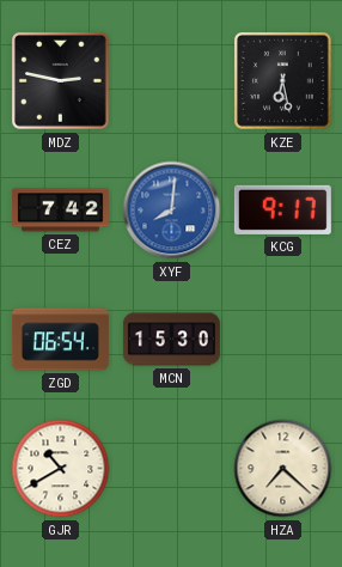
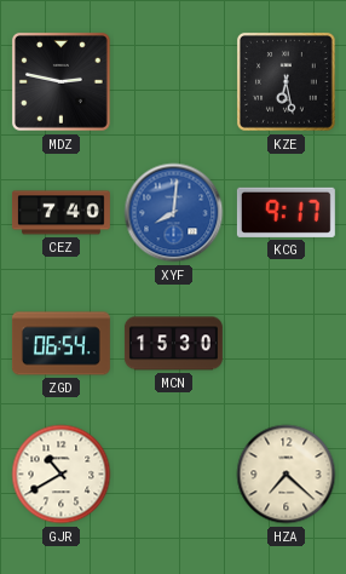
CEZ: 7:42 -> 7:40
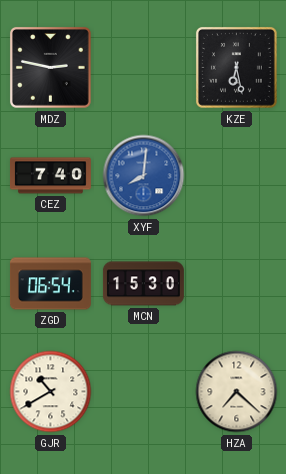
KCG: 9:17 -> none
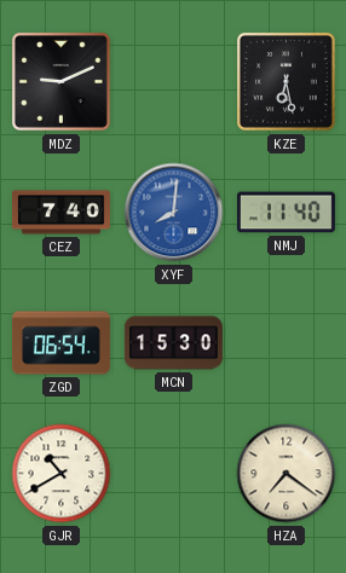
MDZ: 2:47 -> 9:11
NMJ: none -> 11:40
HZA: 7:22 -> 7:21
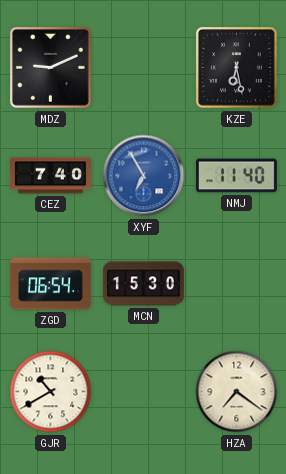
XYF: 8:01 -> 6:55
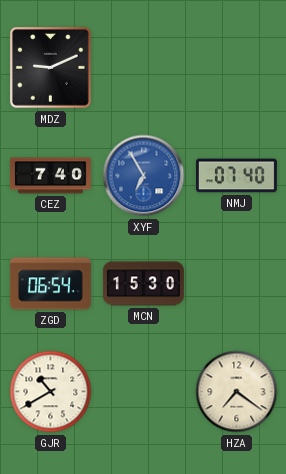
KZE: 6:28 -> none
NMJ: 11:40 -> 07:40
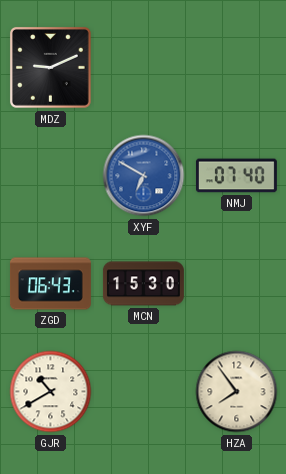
CEZ: 7:40 -> none
XYF: 6:55 -> 6:50
ZGD: 06:54 -> 06:43
HZA: 7:21 -> 7:54
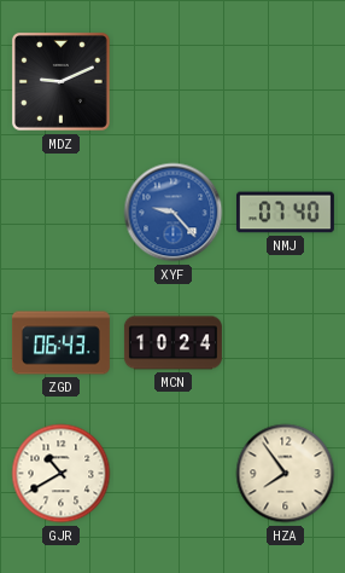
XYF: 6:50 -> 9:23
MCN: 15:30 -> 10:24
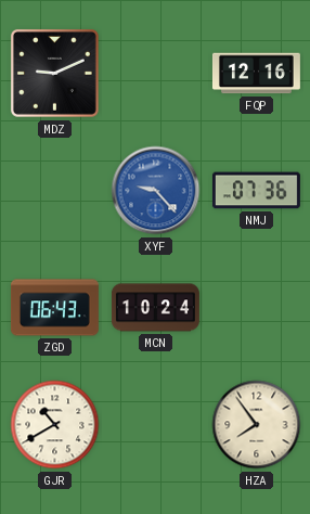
FQP: none -> 12:16
NMJ: 07:40 -> 07:36
